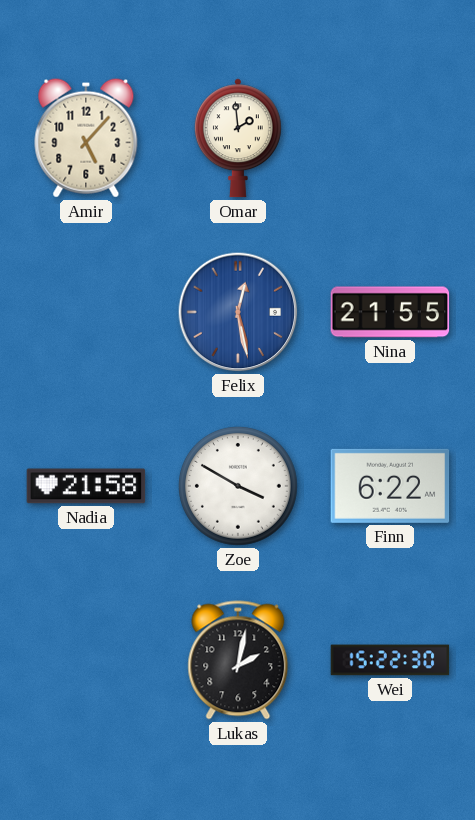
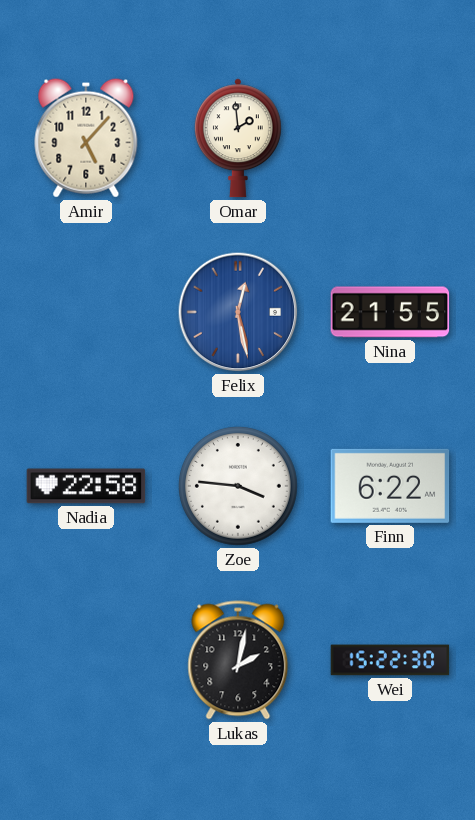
Nadia: 21:58 -> 22:58
Zoe: 3:50 -> 3:46
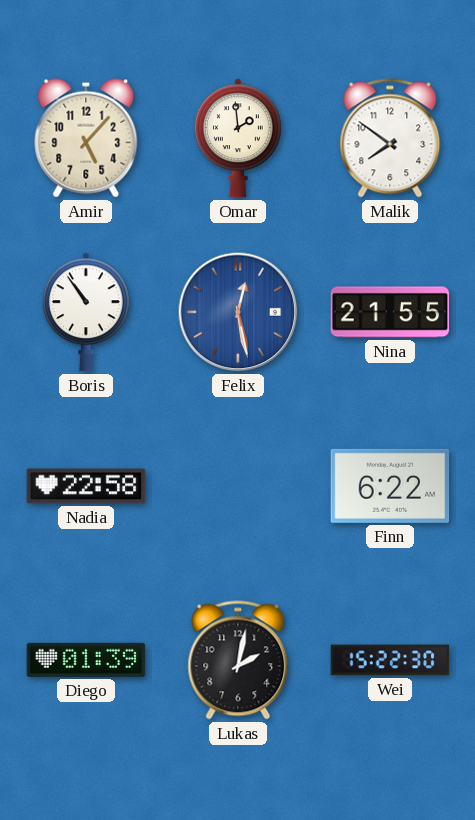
Malik: none -> 7:51
Boris: none -> 10:54
Zoe: 3:46 -> none
Diego: none -> 01:39
